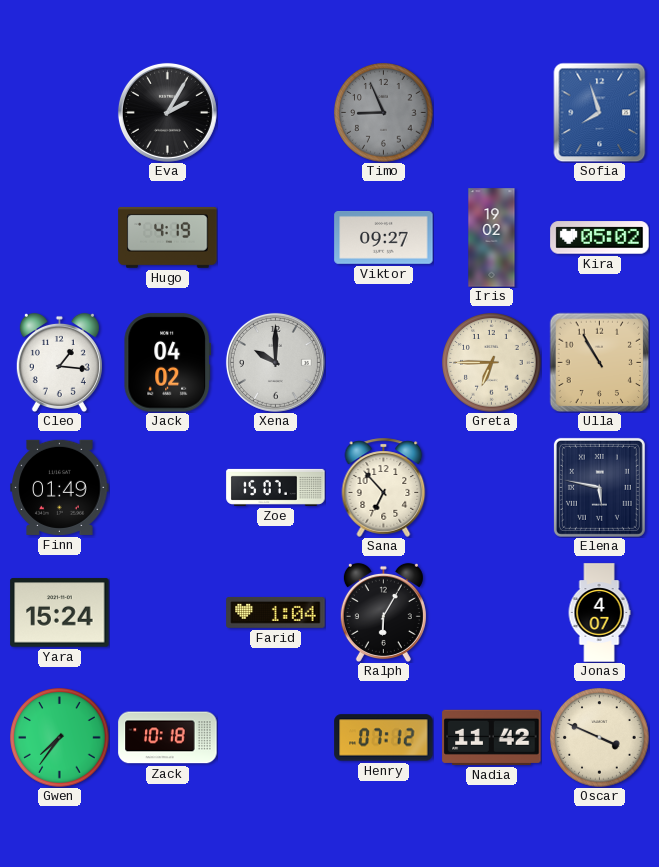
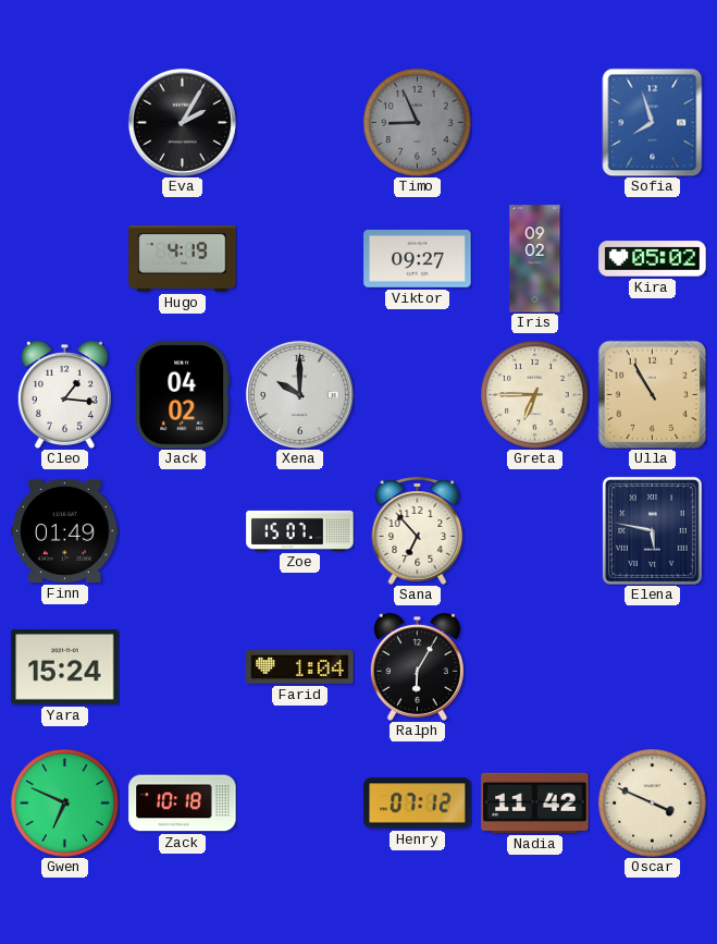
Iris: 19:02 -> 09:02
Jonas: 4:07 -> none
Gwen: 7:36 -> 6:49
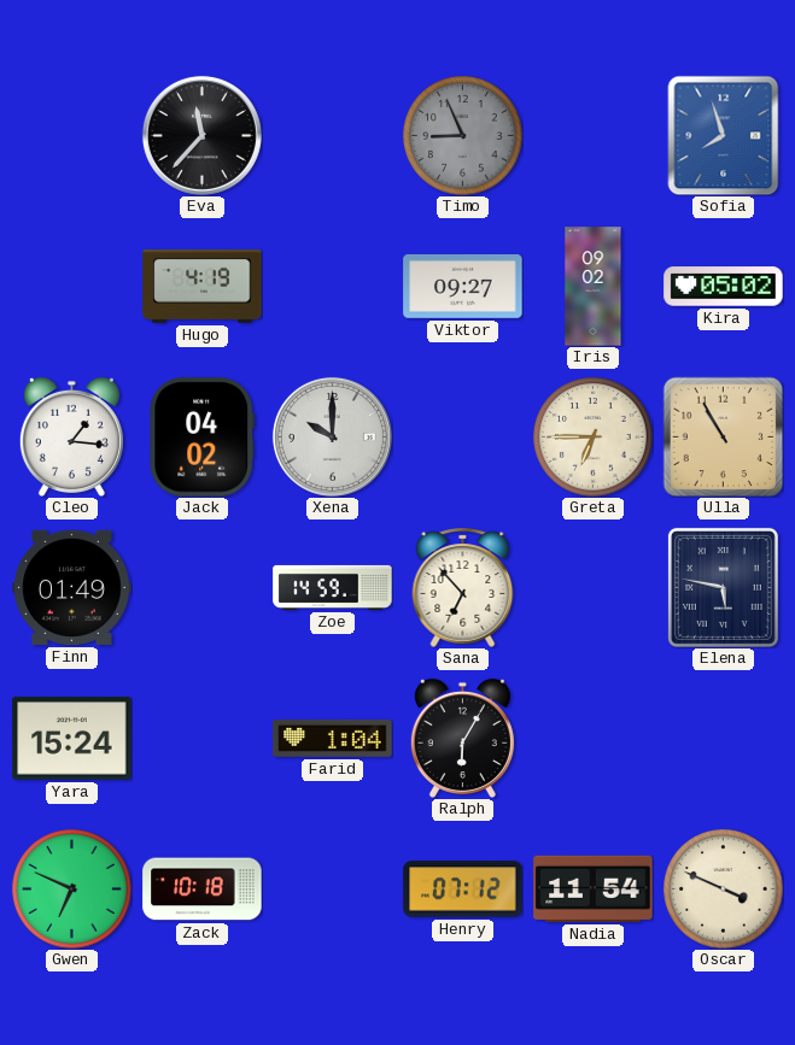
Eva: 2:05 -> 11:37
Zoe: 15:07 -> 14:59
Nadia: 11:42 -> 11:54
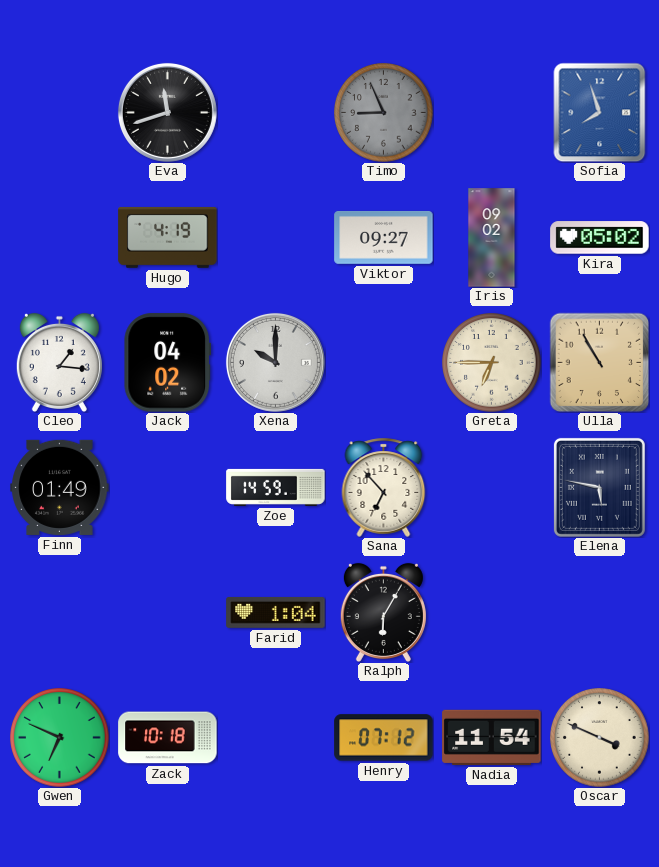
Eva: 11:37 -> 11:42
Yara: 15:24 -> none
